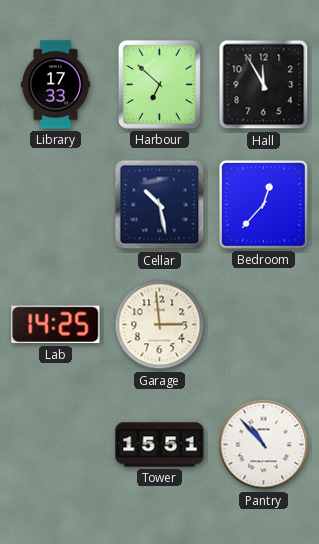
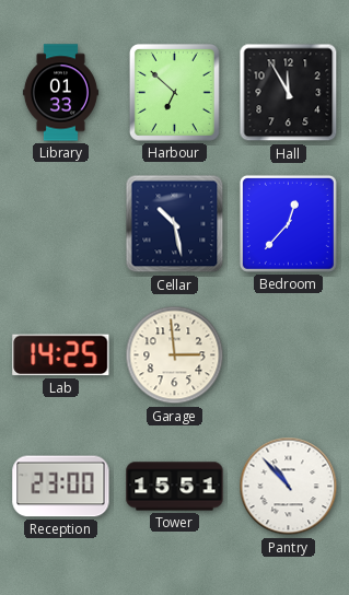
Library: 17:33 -> 01:33
Reception: none -> 23:00
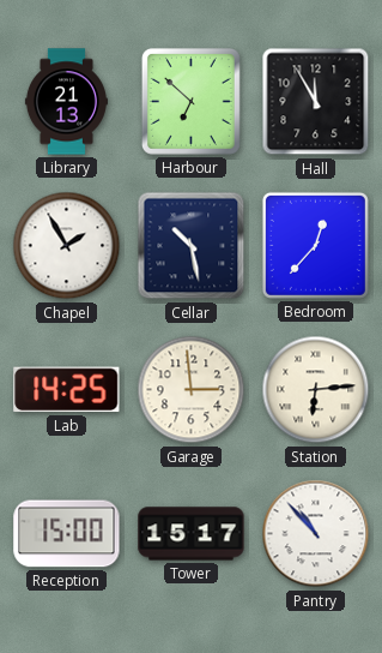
Library: 01:33 -> 21:13
Chapel: none -> 1:55
Station: none -> 6:14
Reception: 23:00 -> 15:00
Tower: 15:51 -> 15:17
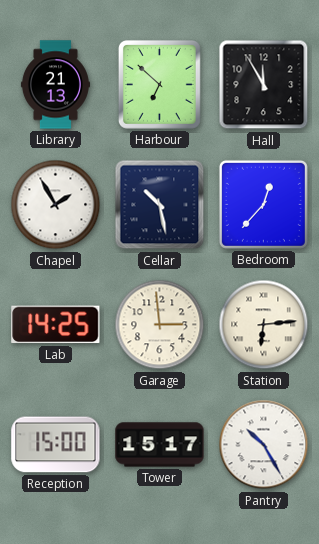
Pantry: 10:53 -> 10:25
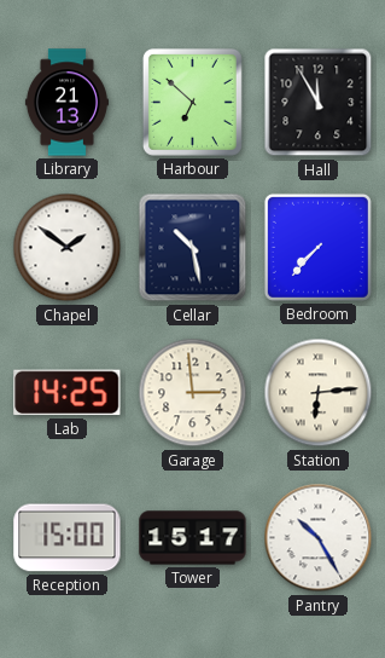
Chapel: 1:55 -> 1:51
Bedroom: 12:37 -> 7:37
